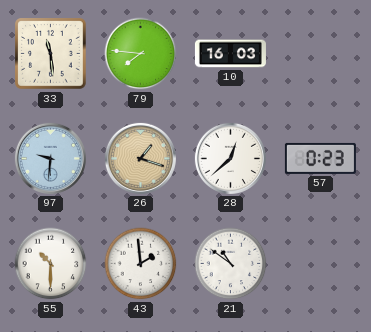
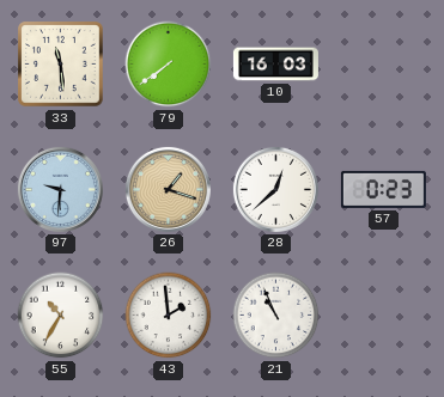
79: 7:46 -> 7:39
55: 10:30 -> 10:35
21: 10:51 -> 10:56
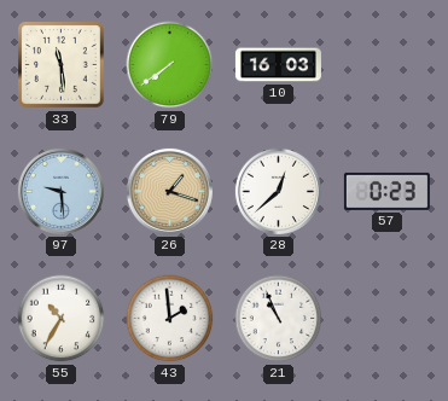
97: 9:31 -> 9:29
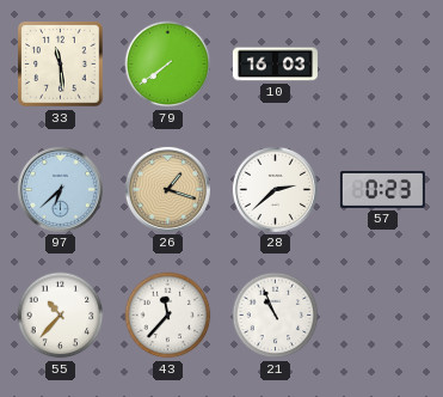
97: 9:29 -> 6:38
28: 12:38 -> 2:38
55: 10:35 -> 10:37
43: 1:59 -> 11:37
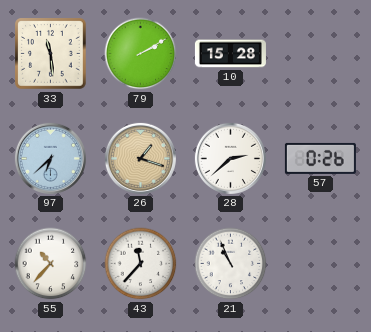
79: 7:39 -> 2:10
10: 16:03 -> 15:28
57: 0:23 -> 0:26
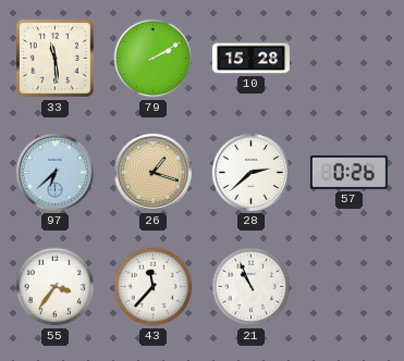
55: 10:37 -> 3:36
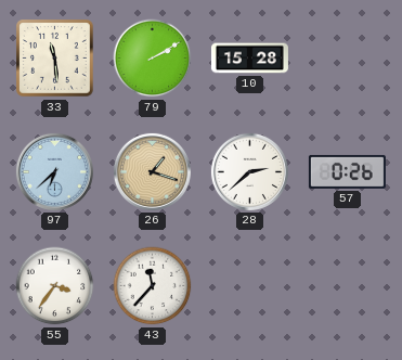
21: 10:56 -> none
